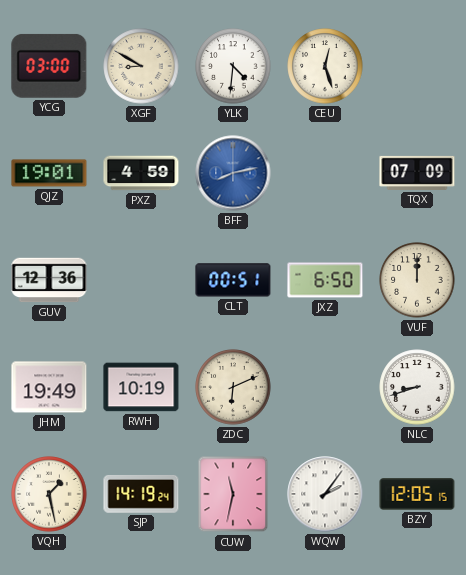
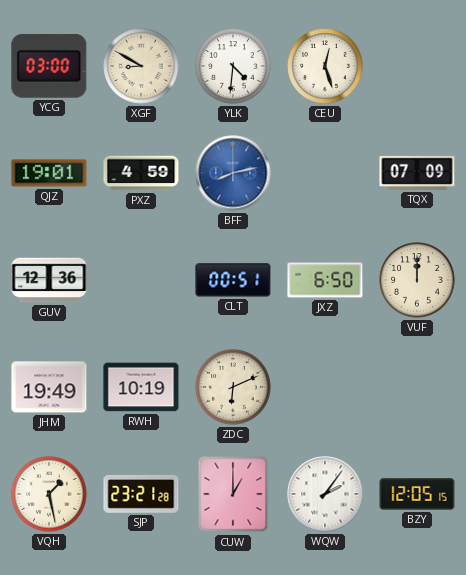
NLC: 8:42 -> none
SJP: 14:19 -> 23:21
CUW: 11:32 -> 1:00
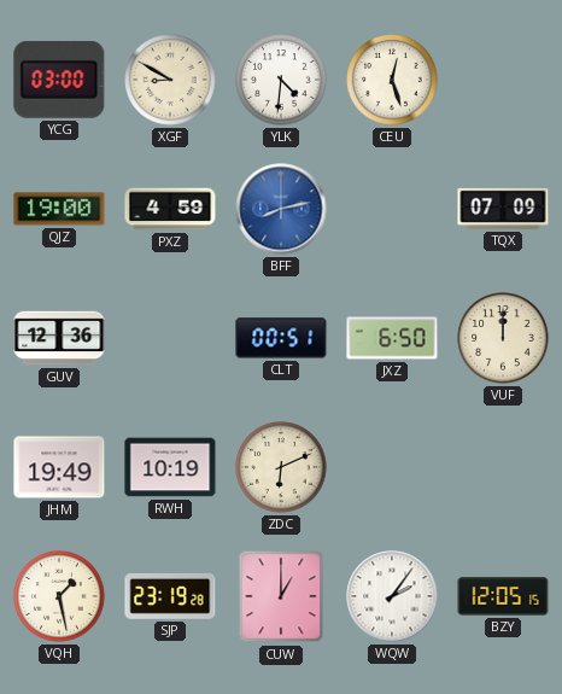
QJZ: 19:01 -> 19:00
SJP: 23:21 -> 23:19
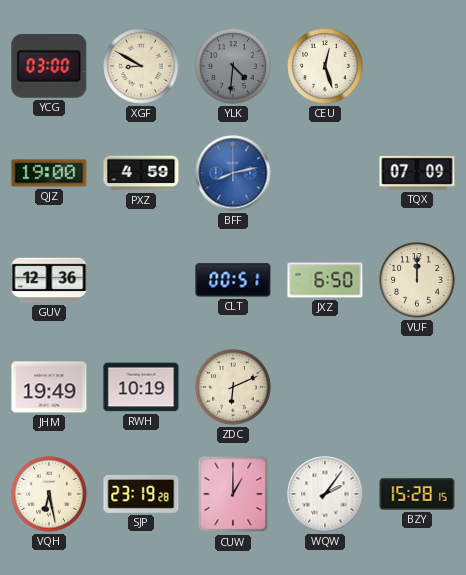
YLK dial: white -> grey
VQH: 1:28 -> 6:28
BZY: 12:05 -> 15:28
